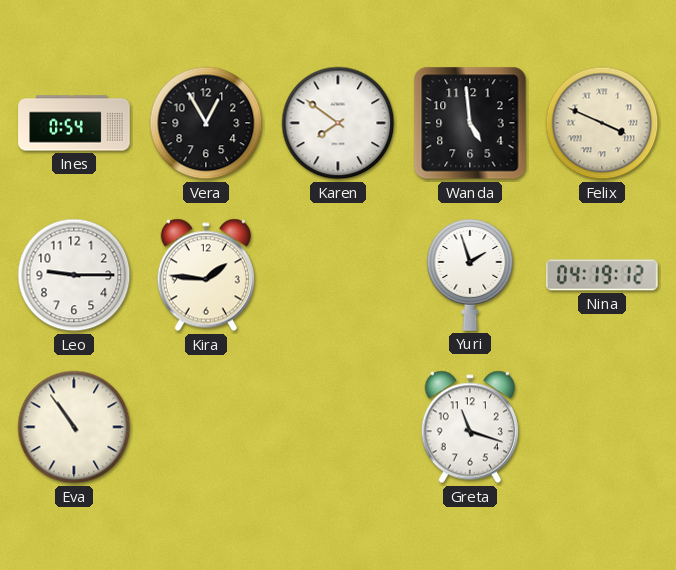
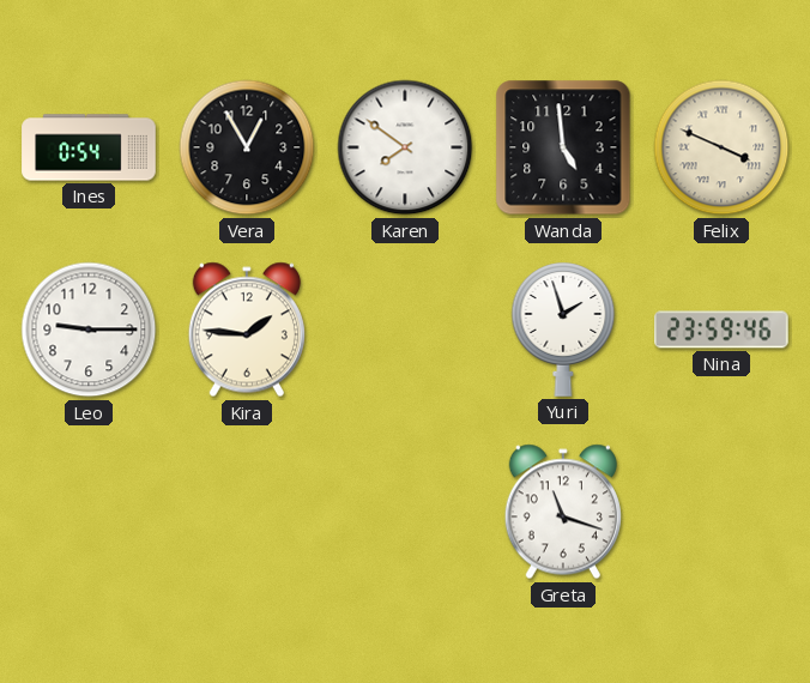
Nina: 04:19 -> 23:59
Eva: 10:54 -> none
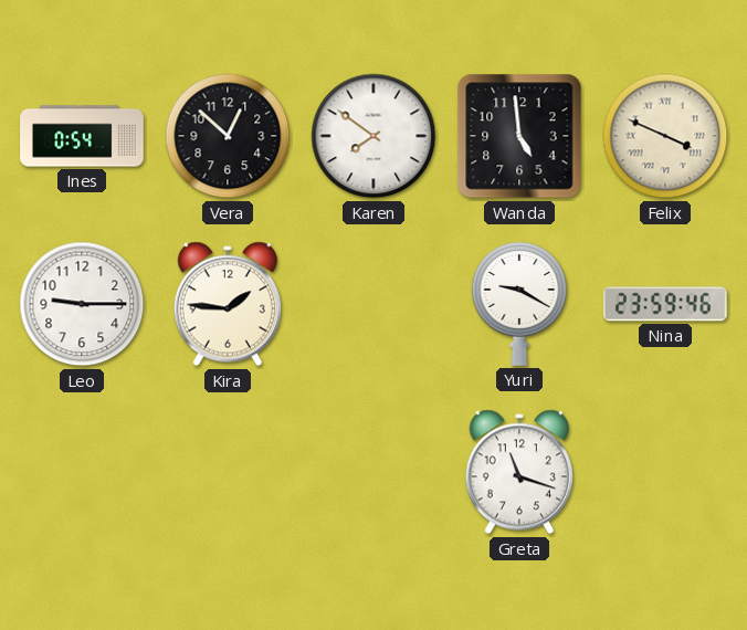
Vera: 12:55 -> 12:52
Yuri: 1:57 -> 9:20
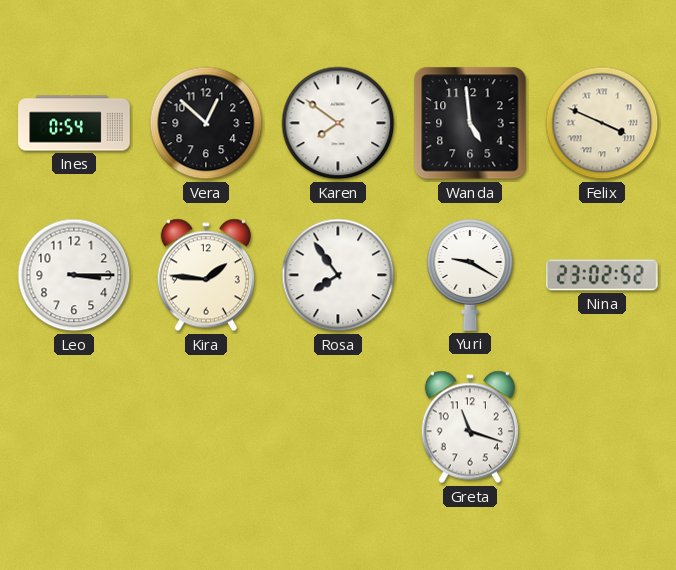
Leo: 9:15 -> 3:15
Rosa: none -> 7:54
Nina: 23:59 -> 23:02
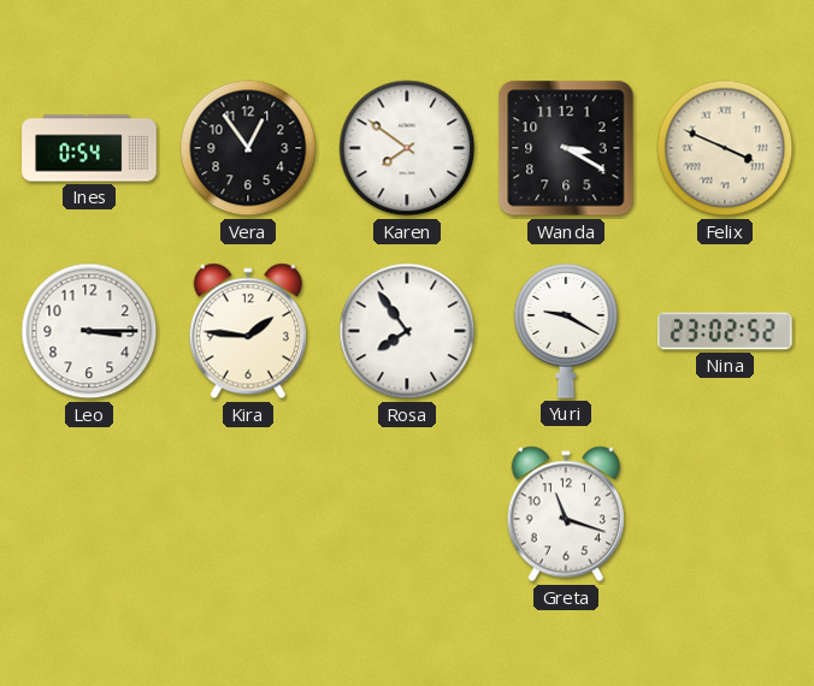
Vera: 12:52 -> 12:54
Wanda: 4:59 -> 3:20
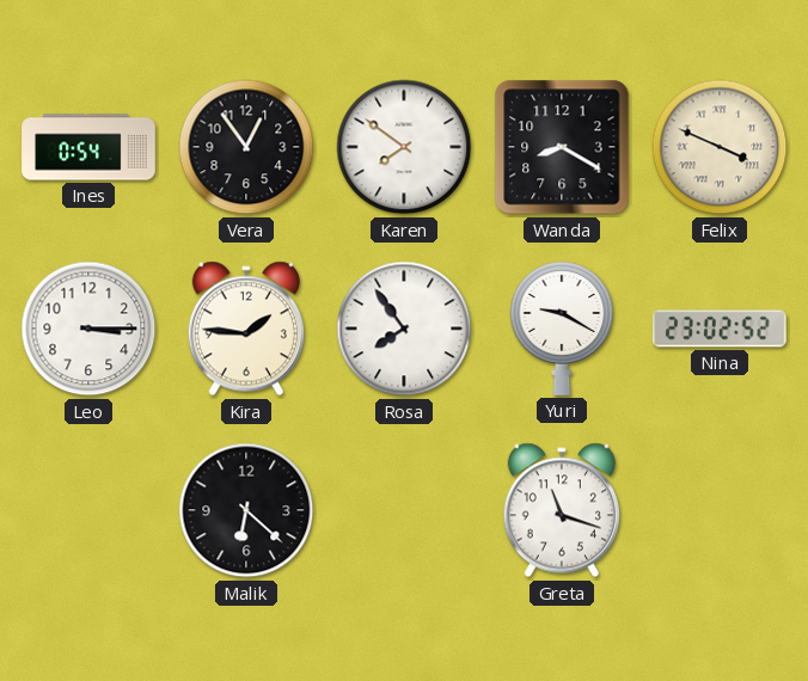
Wanda: 3:20 -> 8:20
Malik: none -> 6:22
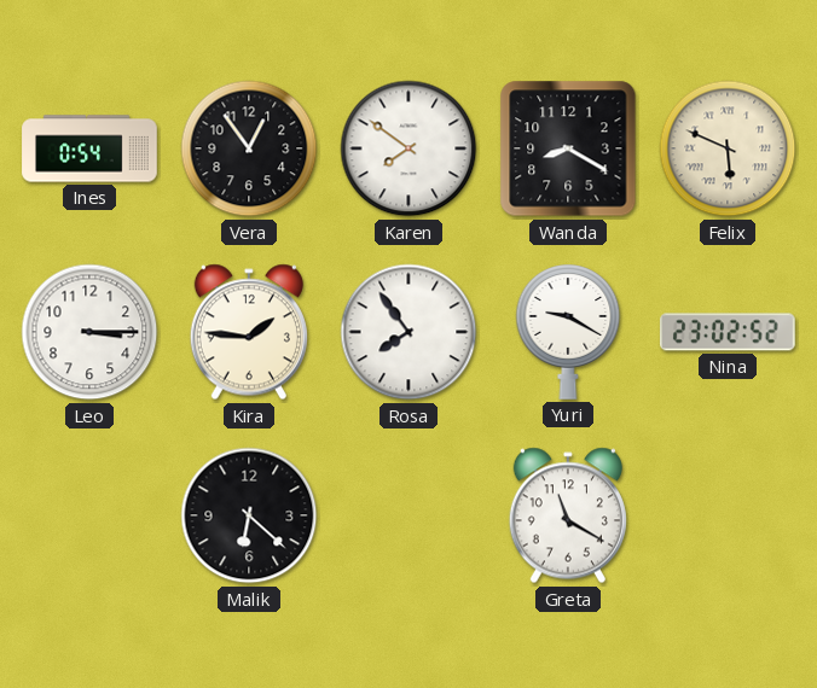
Felix: 3:49 -> 5:49
Greta: 11:18 -> 11:20
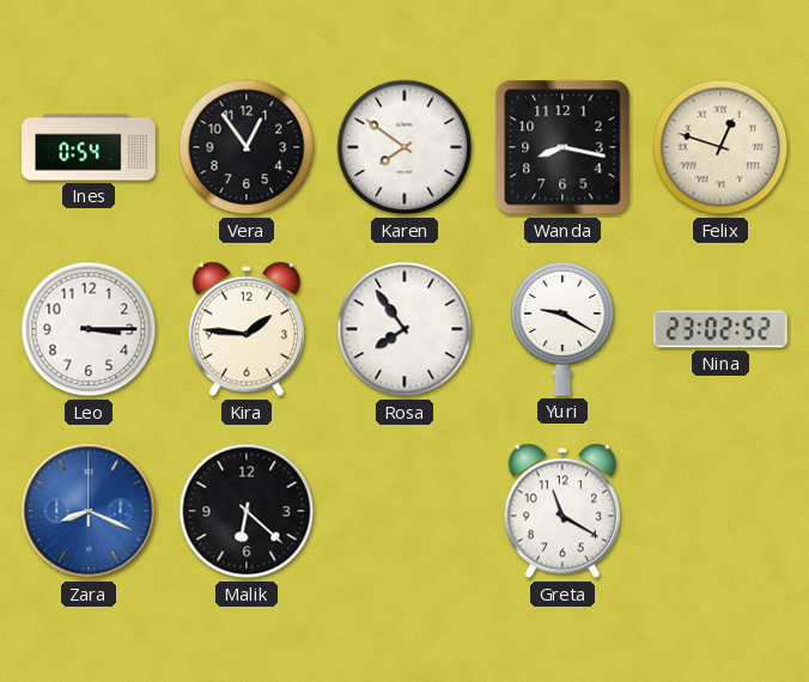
Wanda: 8:20 -> 8:17
Felix: 5:49 -> 12:48
Zara: none -> 8:19
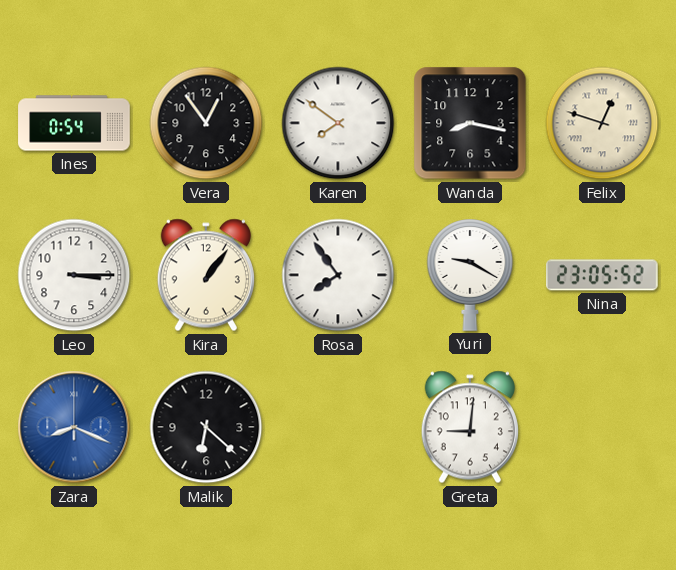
Kira: 1:46 -> 1:06
Nina: 23:02 -> 23:05
Greta: 11:20 -> 9:01
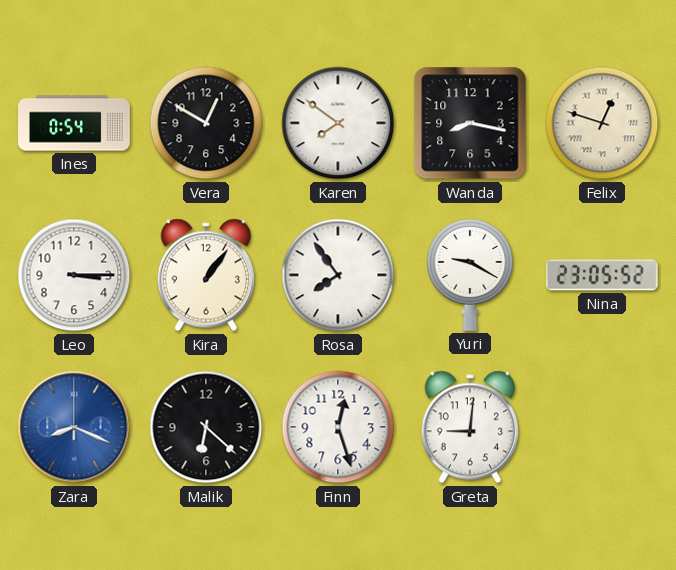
Vera: 12:54 -> 12:50
Finn: none -> 12:27
